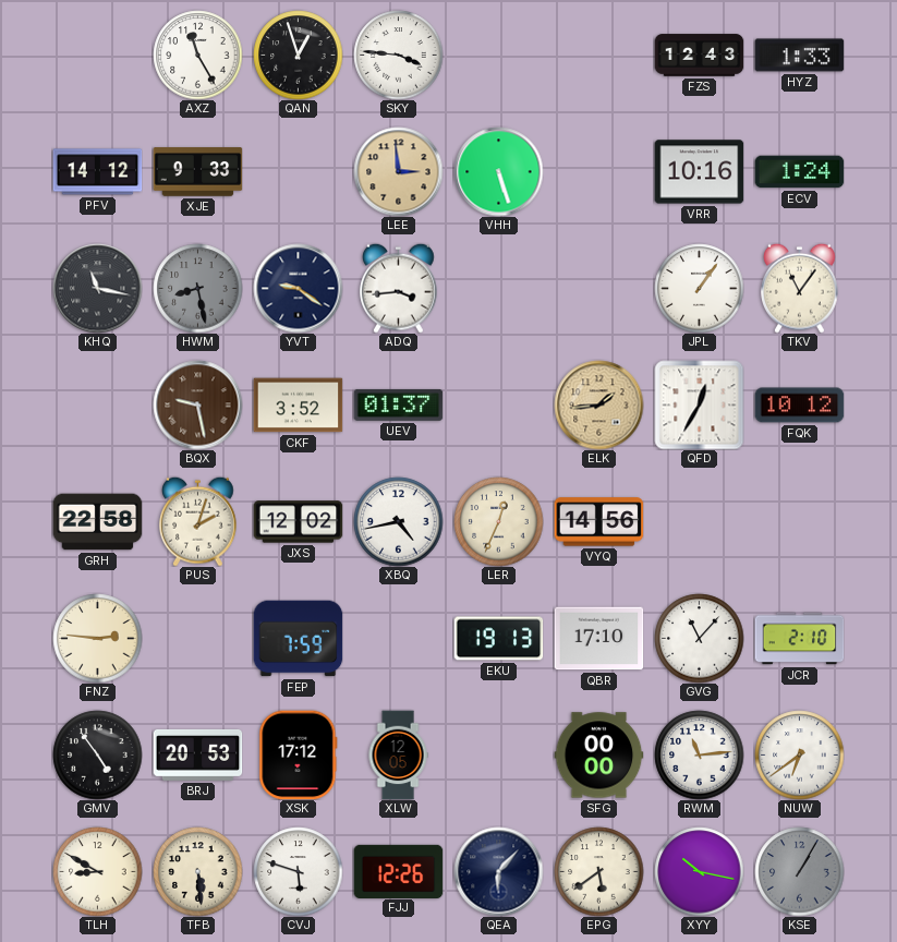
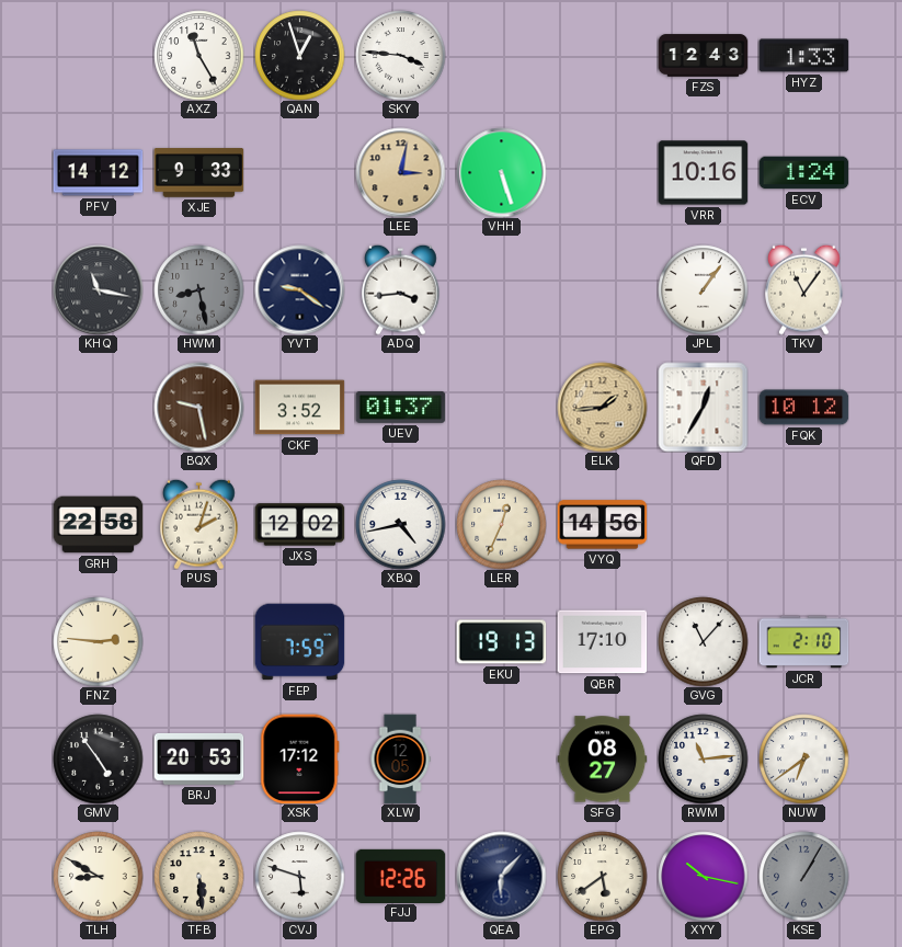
LEE: 2:59 -> 3:02
SFG: 00:00 -> 08:27
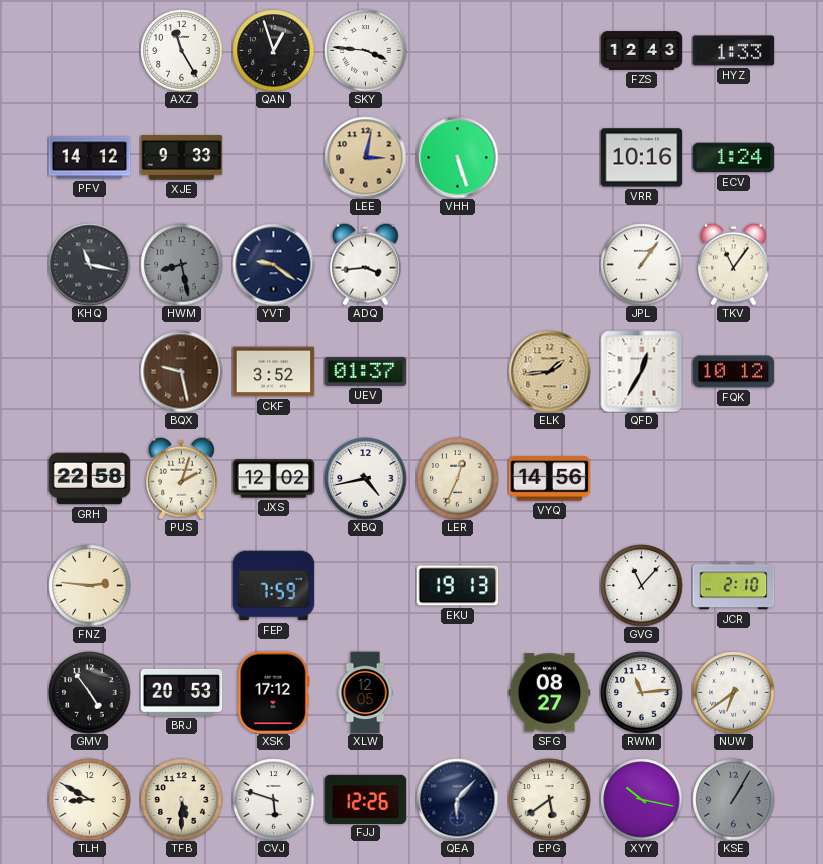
QBR: 17:10 -> none
TFB: 5:29 -> 5:30
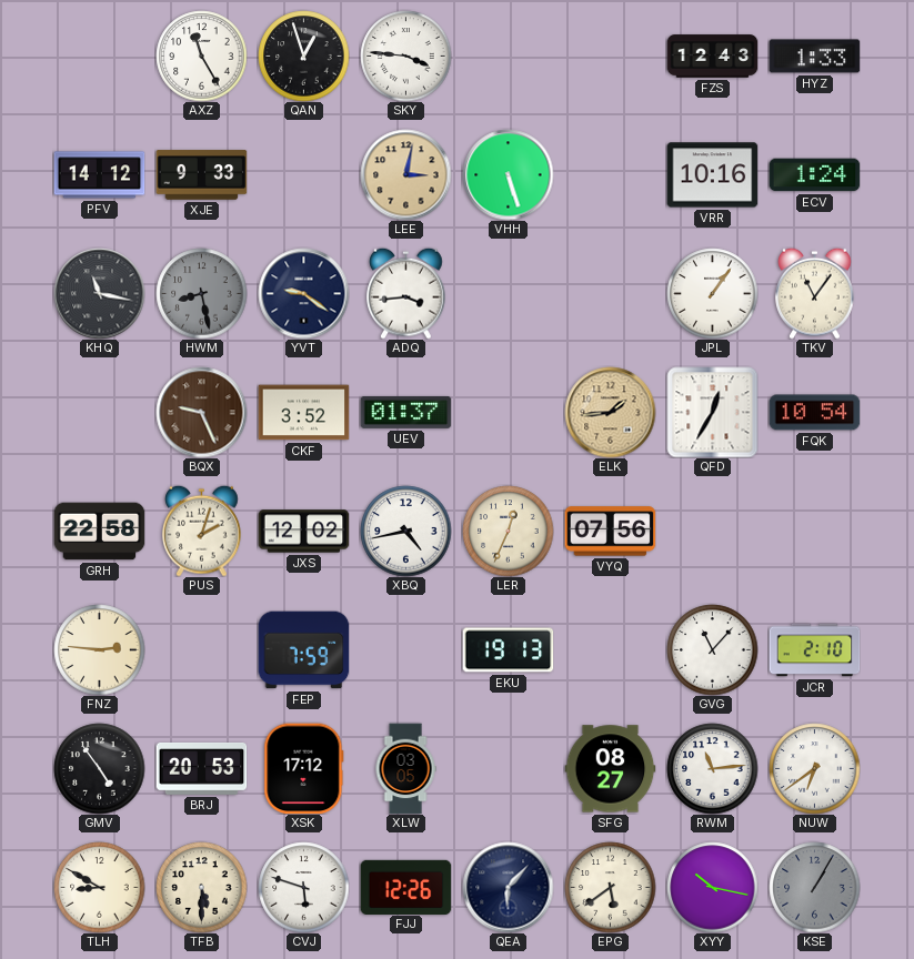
BQX: 9:28 -> 9:26
FQK: 10:12 -> 10:54
VYQ: 14:56 -> 07:56
XLW: 12:05 -> 03:05
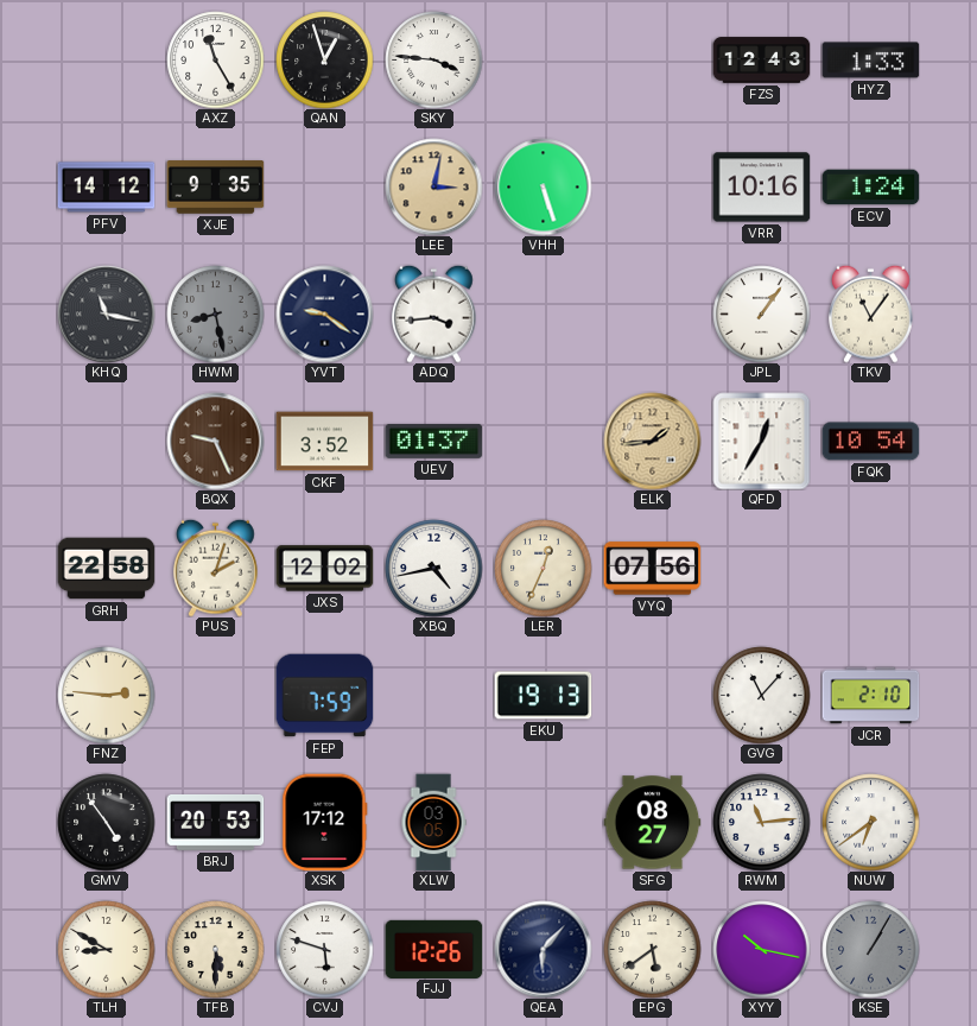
XJE: 9:33 -> 9:35
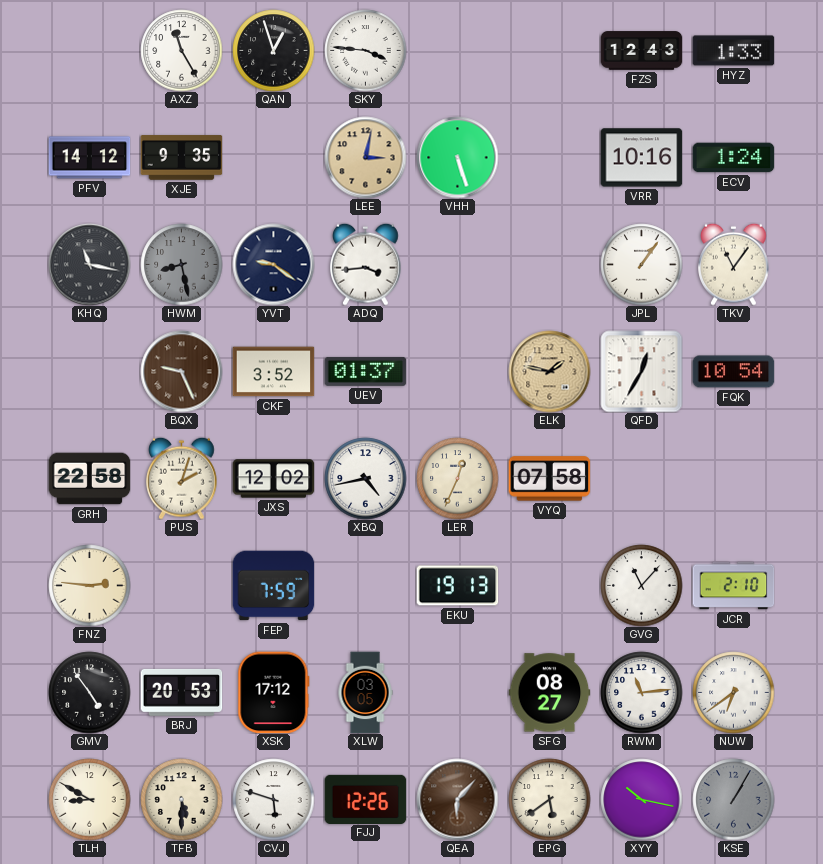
ELK: 1:44 -> 1:47
VYQ: 07:56 -> 07:58
QEA dial: navy -> brown
